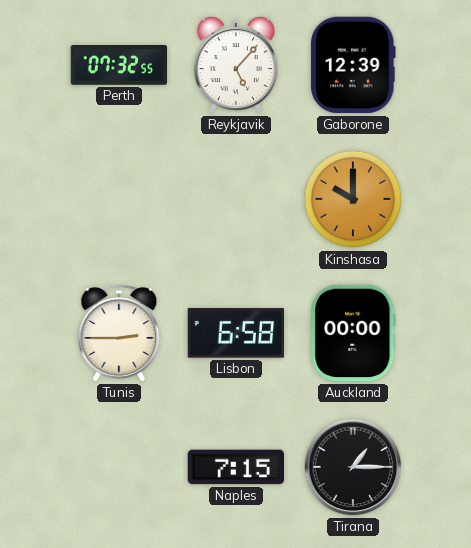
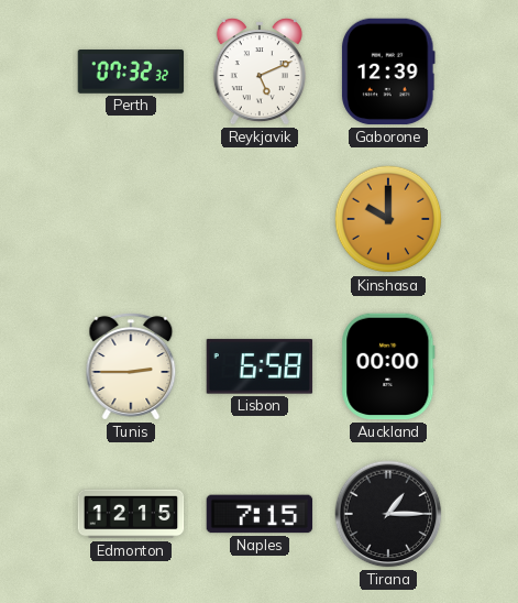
Perth: 07:32:55 -> 07:32:32
Reykjavik: 5:07 -> 5:11
Edmonton: none -> 12:15
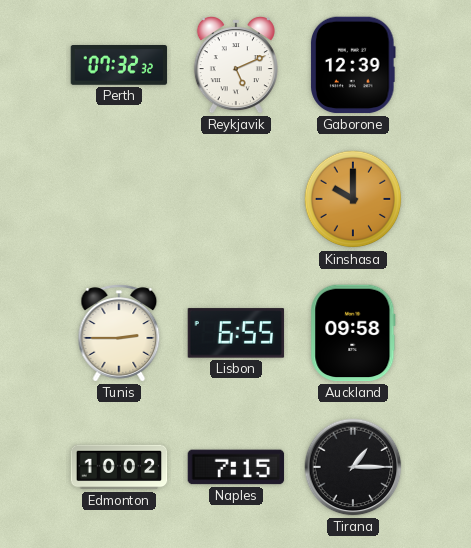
Lisbon: 6:58 -> 6:55
Auckland: 00:00 -> 09:58
Edmonton: 12:15 -> 10:02
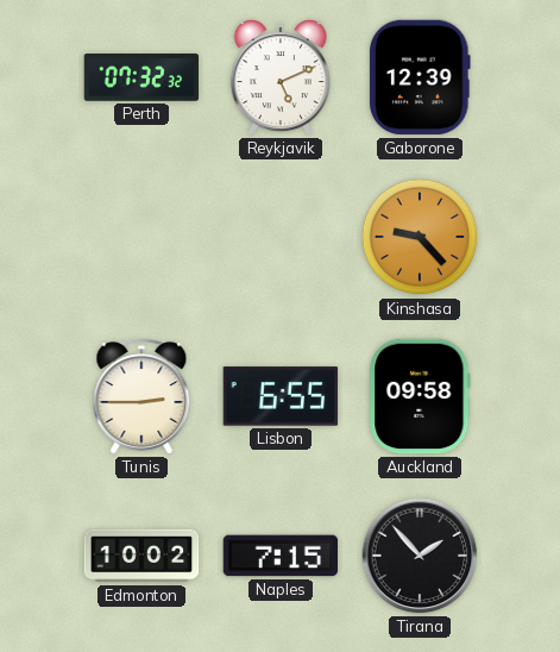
Kinshasa: 10:00 -> 9:23
Tirana: 1:15 -> 1:53
